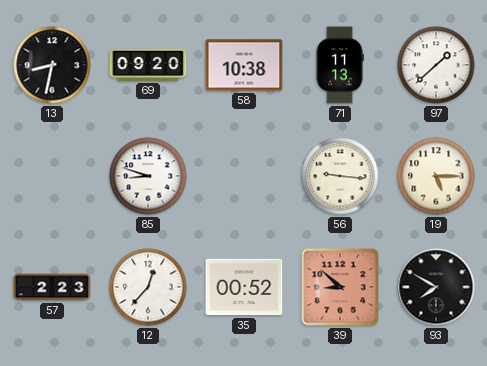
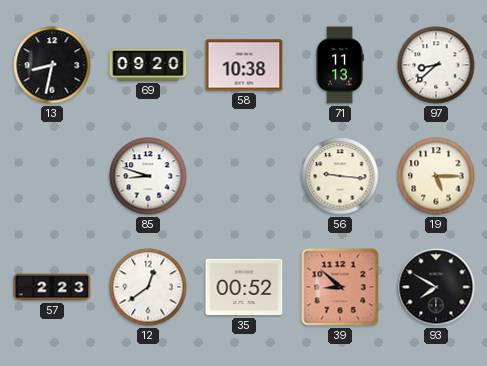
97: 1:38 -> 8:38
12: 12:37 -> 12:39
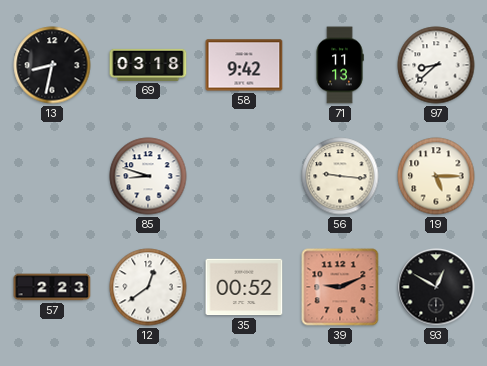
69: 09:20 -> 03:18
58: 10:38 -> 9:42
39: 8:52 -> 9:11
93: 7:50 -> 12:50
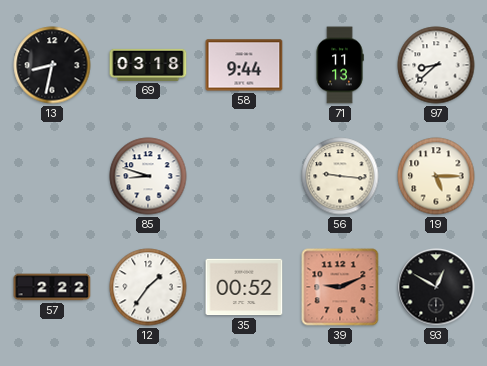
58: 9:42 -> 9:44
57: 2:23 -> 2:22
12: 12:39 -> 1:36
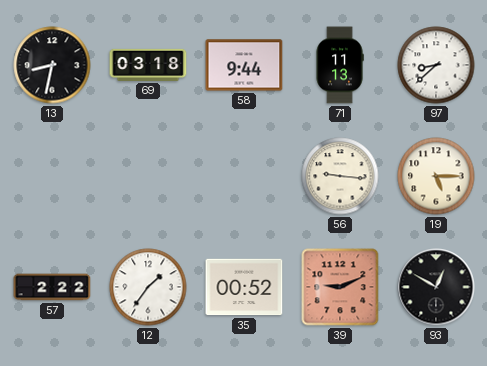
85: 8:48 -> none
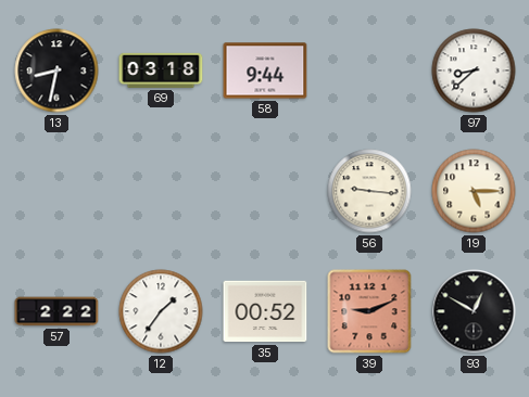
71: 11:13 -> none
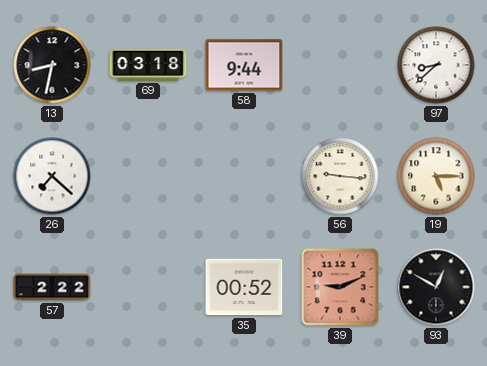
26: none -> 7:22
12: 1:36 -> none
